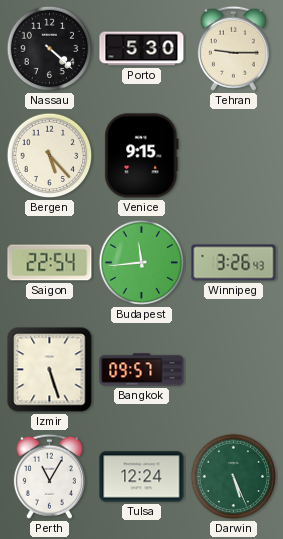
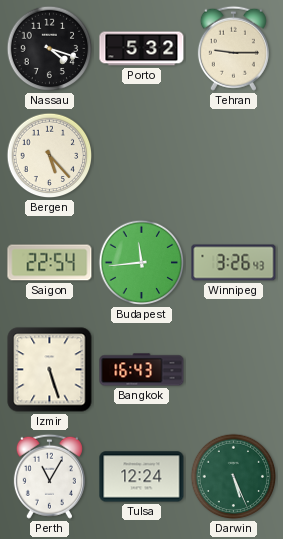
Nassau: 4:22 -> 4:18
Porto: 5:30 -> 5:32
Venice: 9:15 -> none
Bangkok: 09:57 -> 16:43
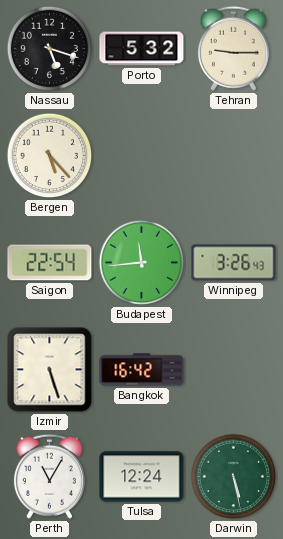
Nassau: 4:18 -> 5:18
Bangkok: 16:43 -> 16:42
Darwin: 5:26 -> 5:28
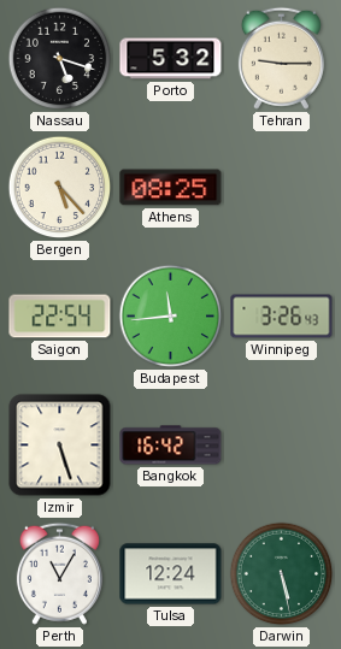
Athens: none -> 08:25
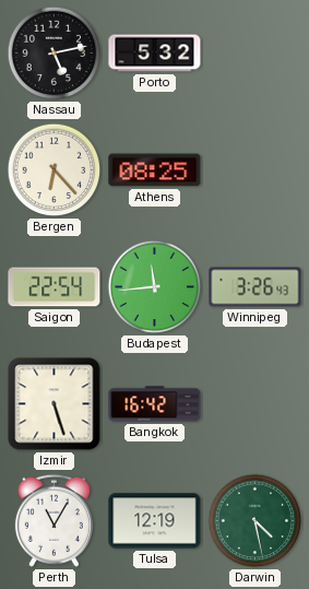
Nassau: 5:18 -> 5:13
Tehran: 9:15 -> none
Bergen: 5:23 -> 6:23
Tulsa: 12:24 -> 12:19
Darwin: 5:28 -> 4:28
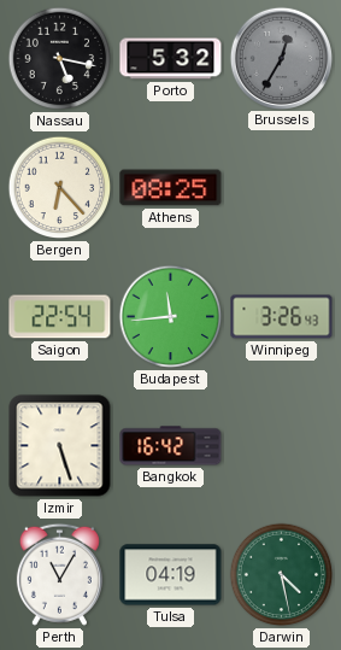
Nassau: 5:13 -> 5:17
Brussels: none -> 12:35
Tulsa: 12:19 -> 04:19
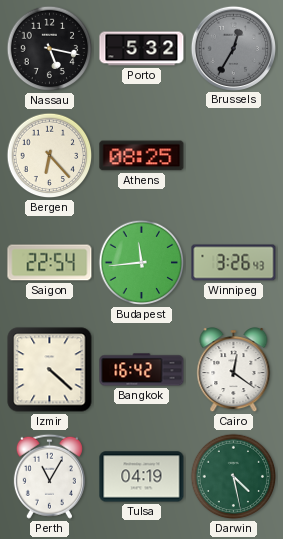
Izmir: 5:27 -> 4:22
Cairo: none -> 12:21
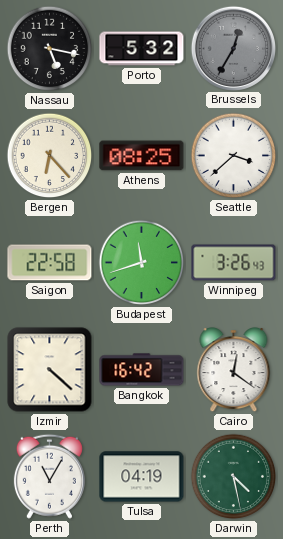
Seattle: none -> 3:38
Saigon: 22:54 -> 22:58
Budapest: 11:44 -> 11:42
